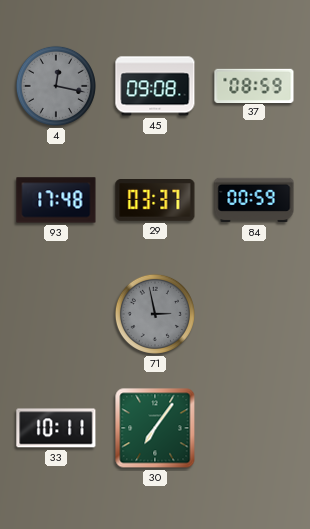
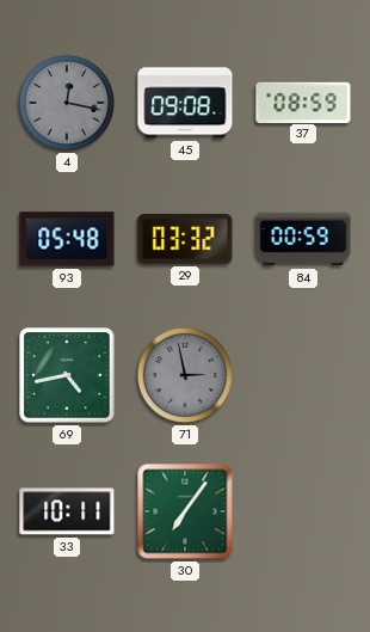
93: 17:48 -> 05:48
29: 03:37 -> 03:32
69: none -> 4:43
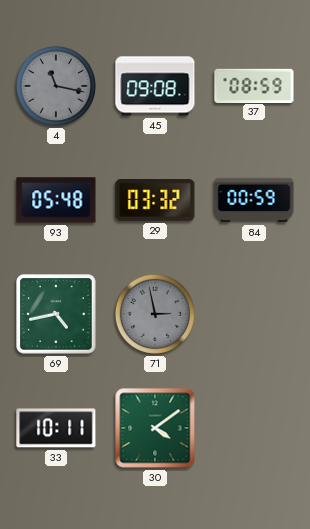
4: 12:17 -> 11:17
30: 7:06 -> 4:09
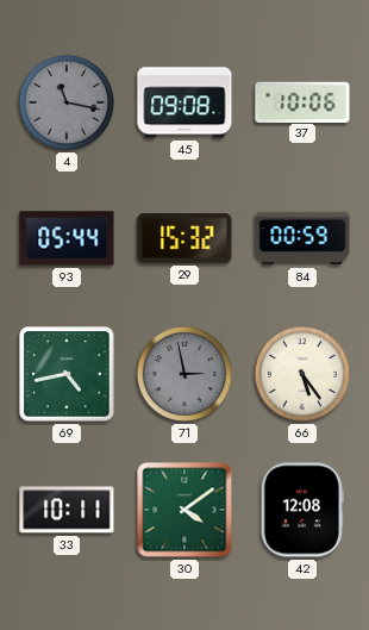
37: 08:59 -> 10:06
93: 05:48 -> 05:44
29: 03:32 -> 15:32
66: none -> 5:24
42: none -> 12:08
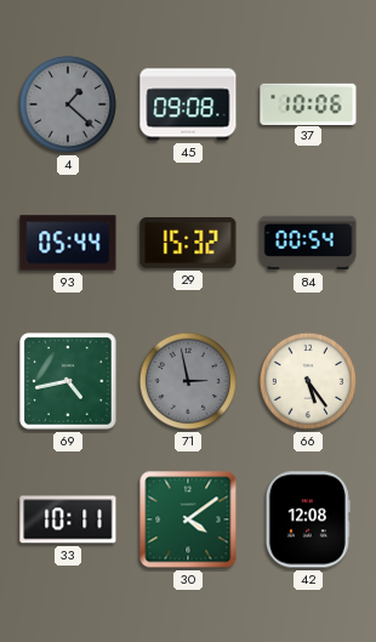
4: 11:17 -> 1:22
84: 00:59 -> 00:54
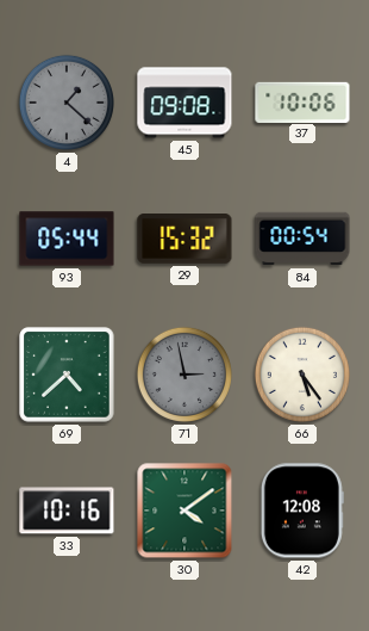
69: 4:43 -> 4:38
33: 10:11 -> 10:16
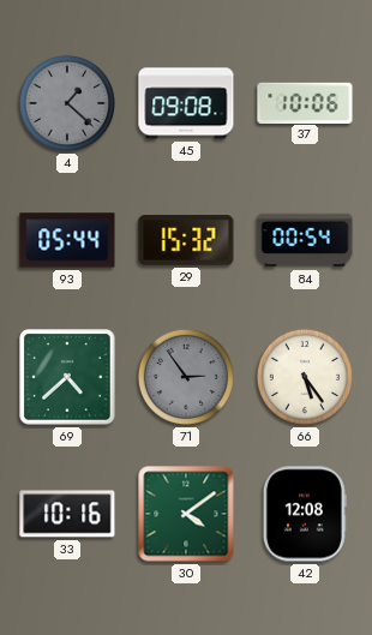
71: 2:58 -> 2:54
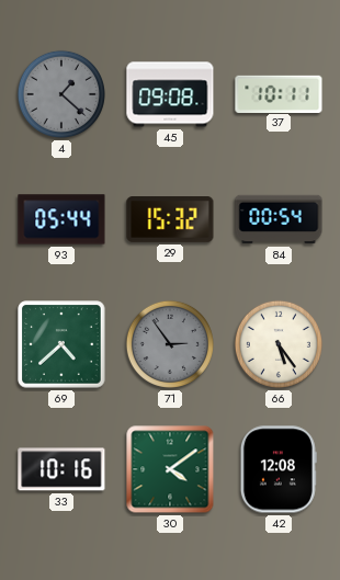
37: 10:06 -> 10:11
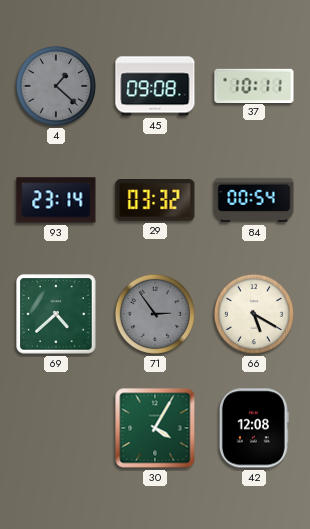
93: 05:44 -> 23:14
29: 15:32 -> 03:32
66: 5:24 -> 5:20
33: 10:16 -> none
30: 4:09 -> 4:05
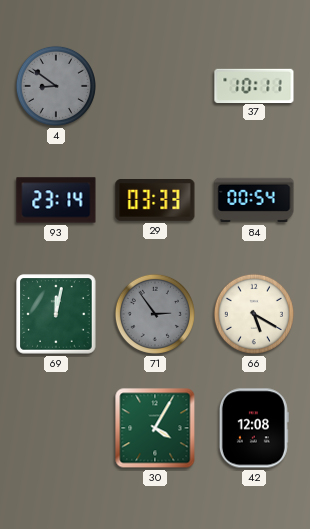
4: 1:22 -> 8:51
45: 09:08 -> none
29: 03:32 -> 03:33
69: 4:38 -> 12:02
